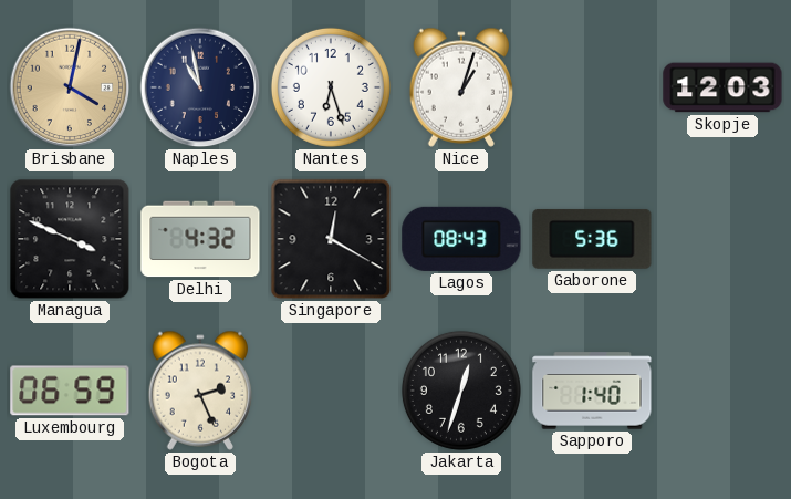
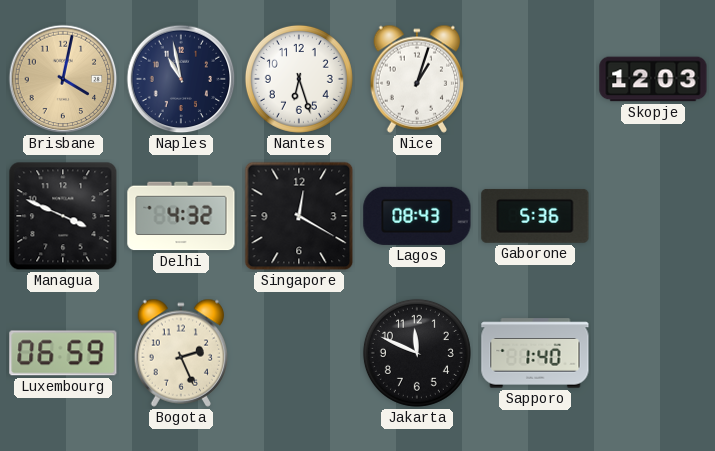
Jakarta: 12:33 -> 11:49
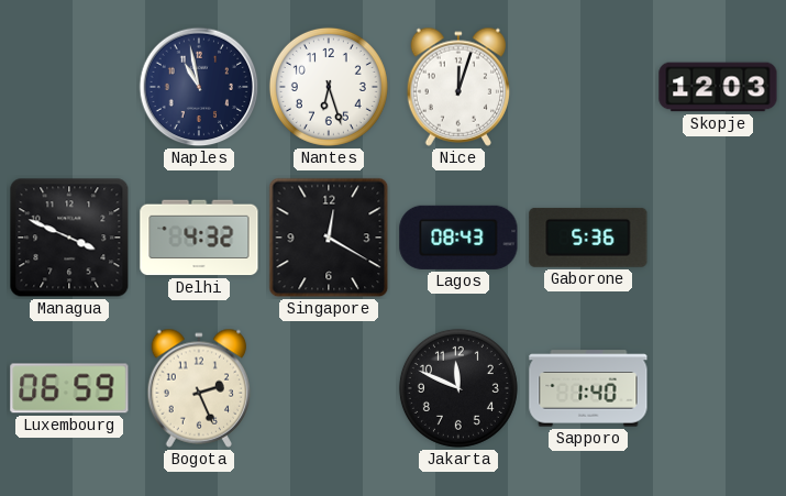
Brisbane: 4:02 -> none
Nice: 1:03 -> 12:03
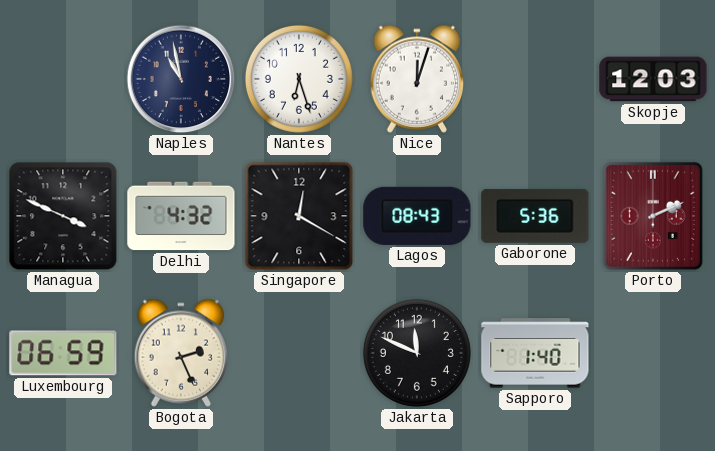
Porto: none -> 2:11
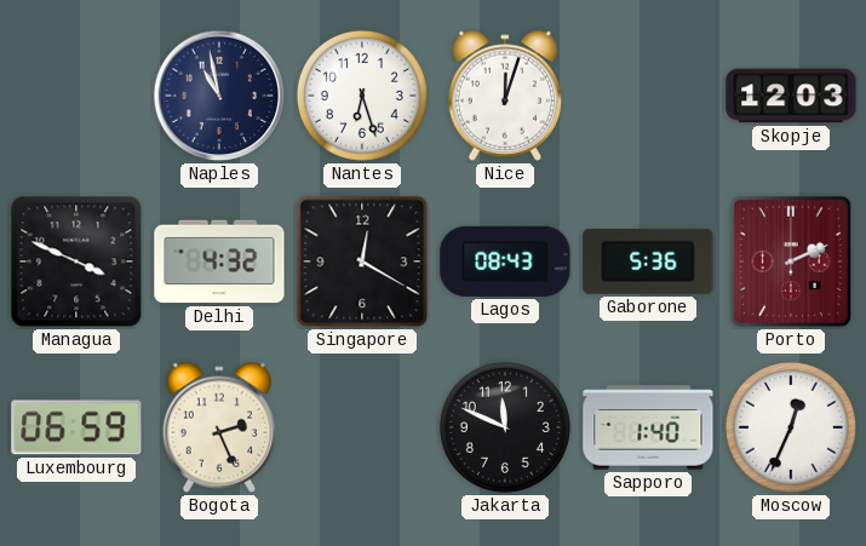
Moscow: none -> 12:34
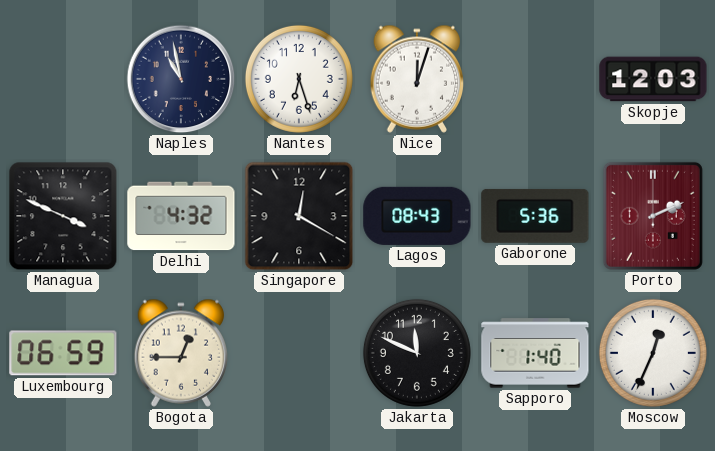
Bogota: 2:26 -> 12:45
